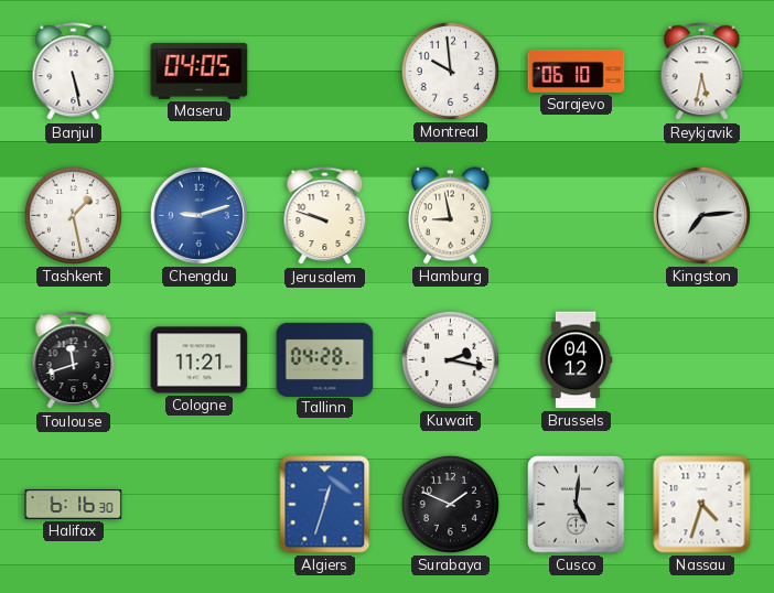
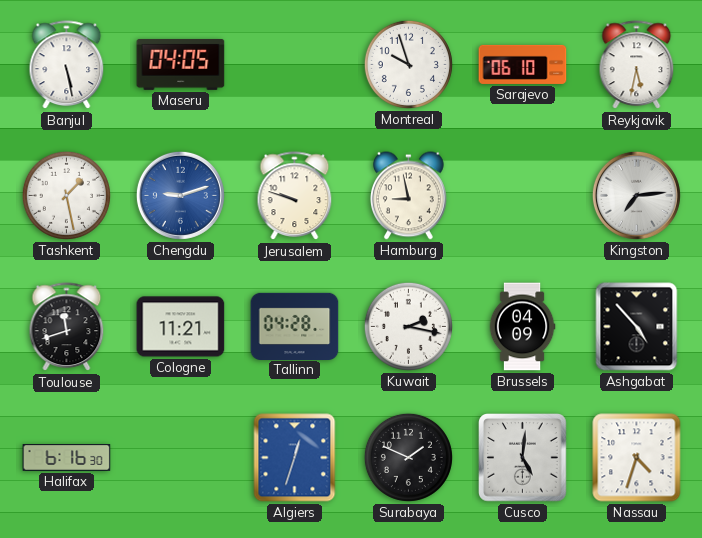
Montreal: 9:59 -> 9:57
Brussels: 04:12 -> 04:09
Ashgabat: none -> 4:53
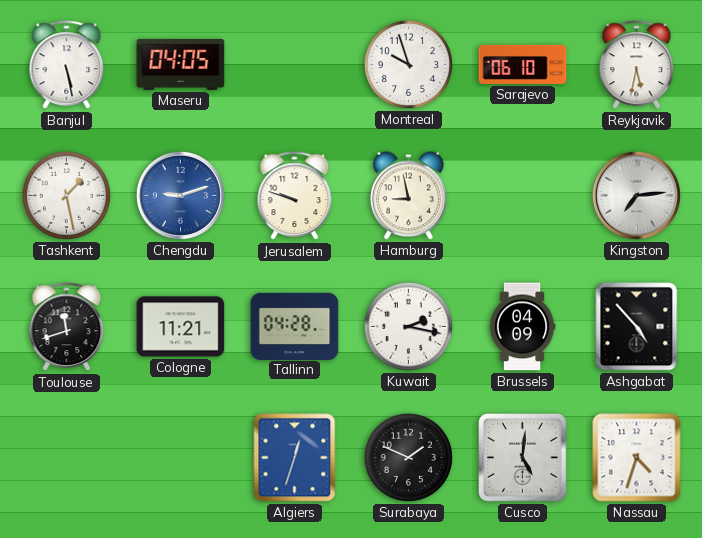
Halifax: 6:16 -> none
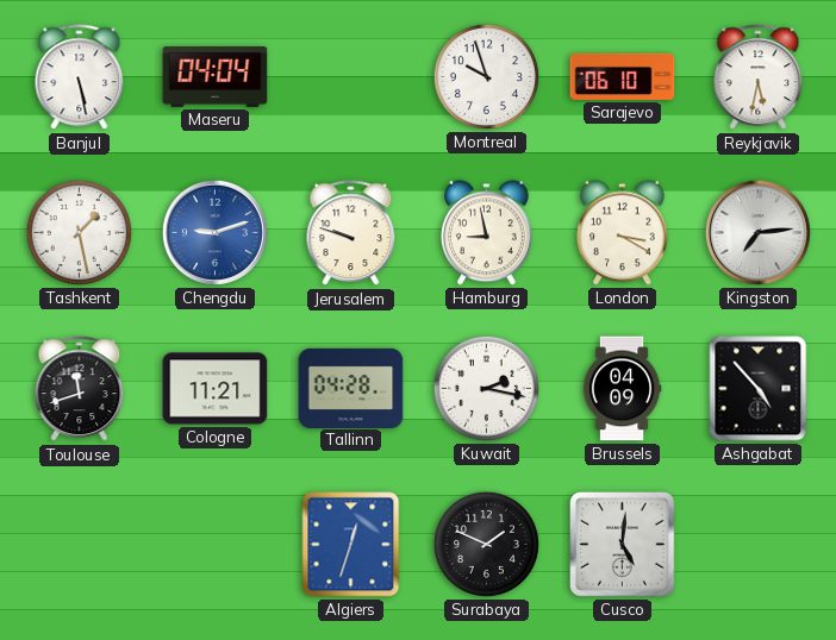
Maseru: 04:05 -> 04:04
London: none -> 3:20
Nassau: 4:33 -> none
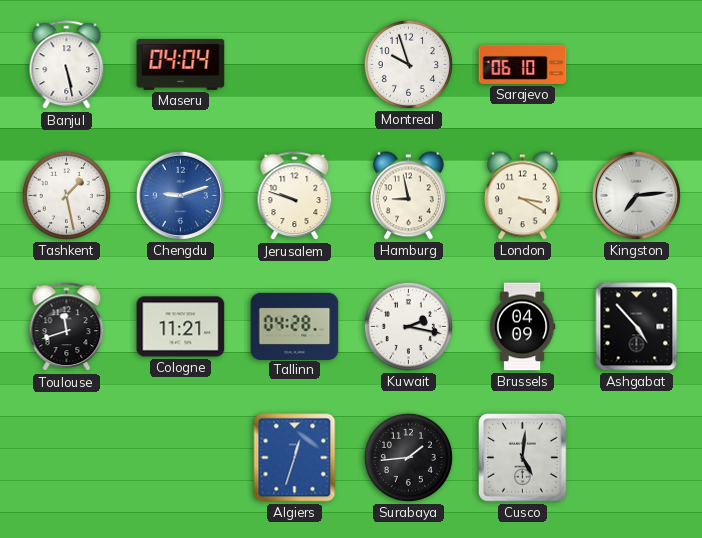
Reykjavik: 5:32 -> none
Surabaya: 1:49 -> 1:44
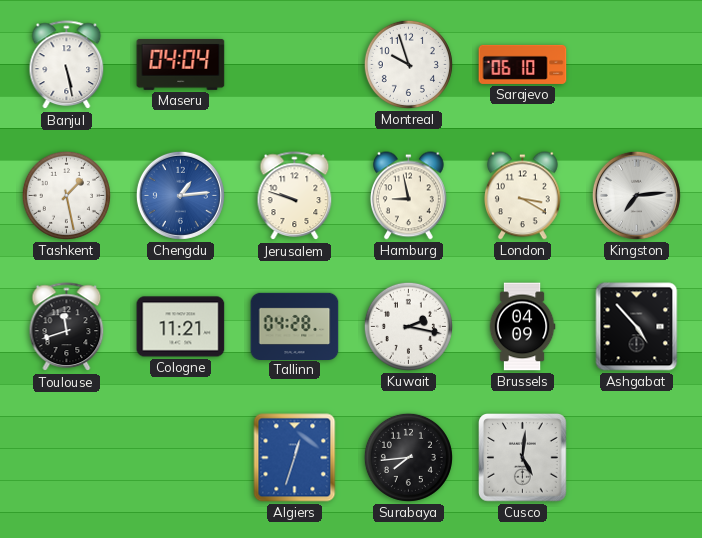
Chengdu: 9:12 -> 1:14
Surabaya: 1:44 -> 7:44
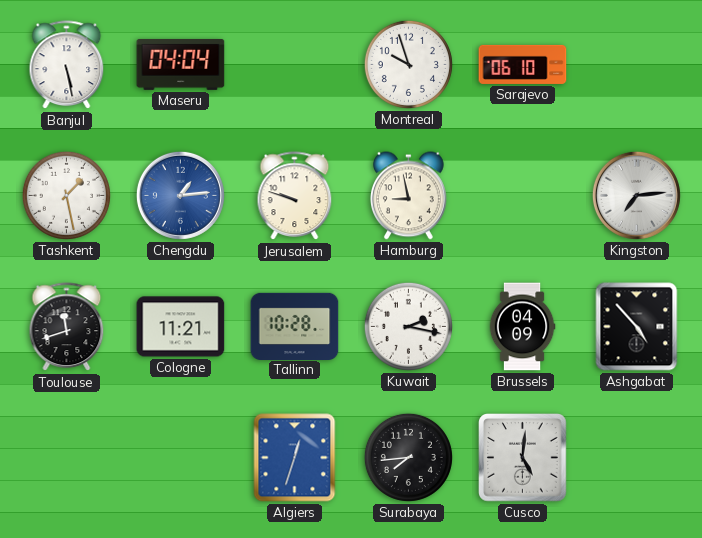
London: 3:20 -> none
Tallinn: 04:28 -> 10:28
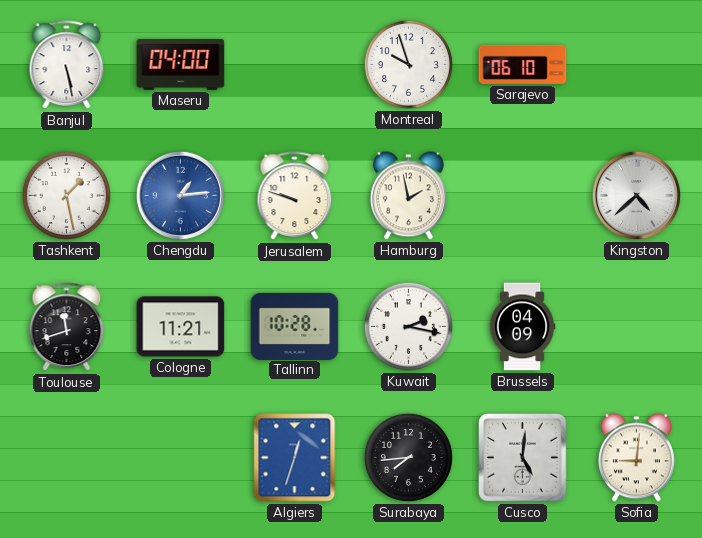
Maseru: 04:04 -> 04:00
Hamburg: 8:58 -> 1:58
Kingston: 7:14 -> 4:38
Ashgabat: 4:53 -> none
Sofia: none -> 9:01
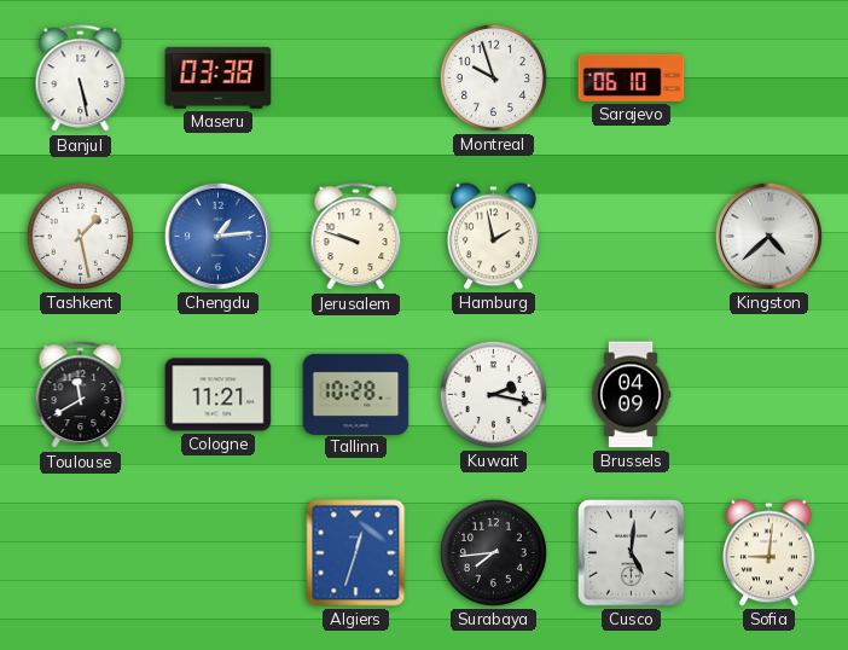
Maseru: 04:00 -> 03:38
Toulouse: 11:42 -> 11:40
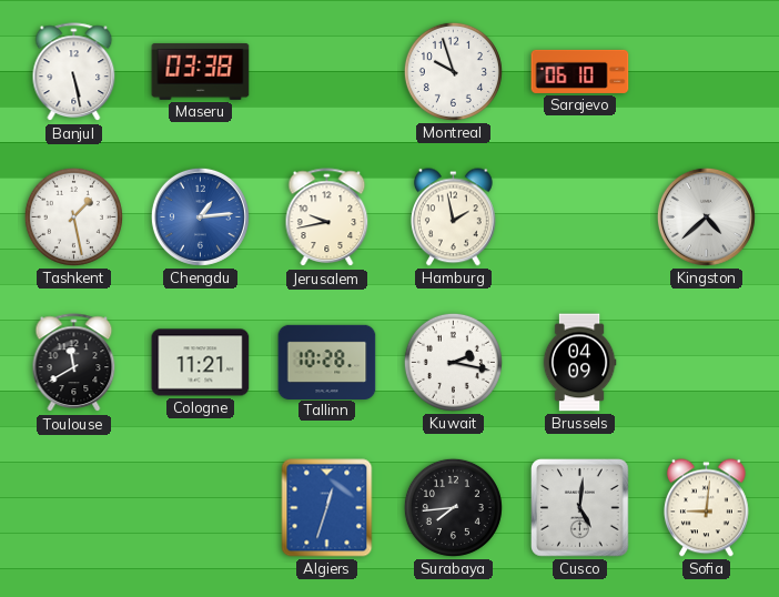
Jerusalem: 9:48 -> 9:43
